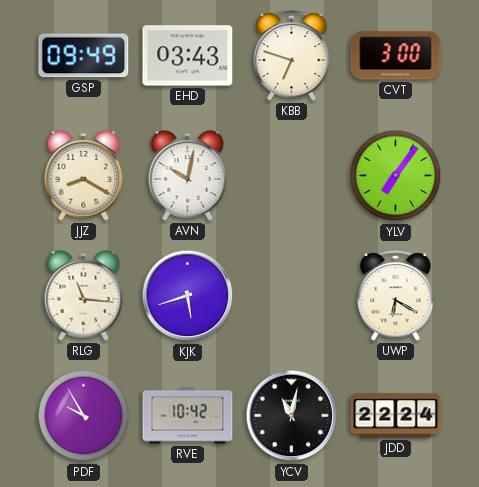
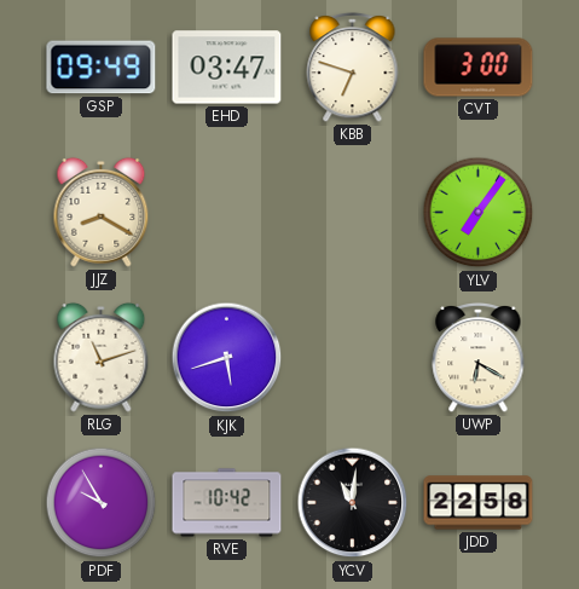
EHD: 03:43 -> 03:47
AVN: 10:02 -> none
RLG: 11:16 -> 11:12
YCV: 11:02 -> 11:01
JDD: 22:24 -> 22:58
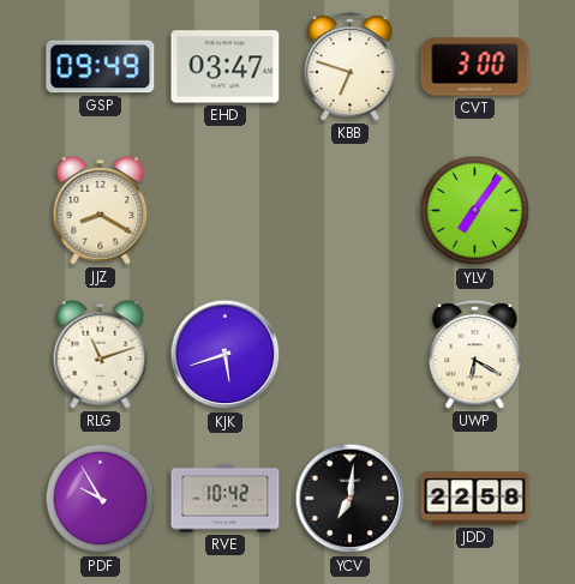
YCV: 11:01 -> 7:01
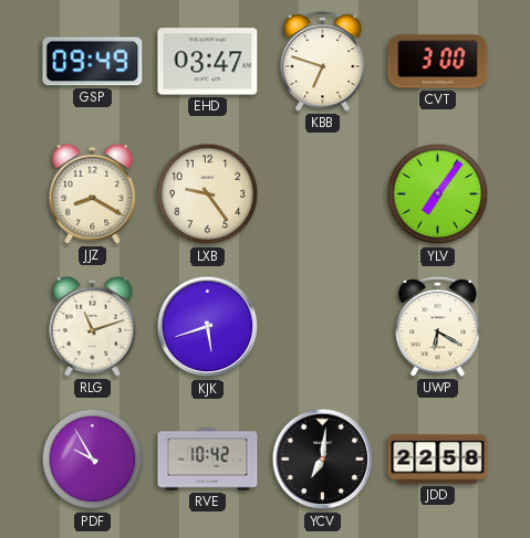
LXB: none -> 9:24
